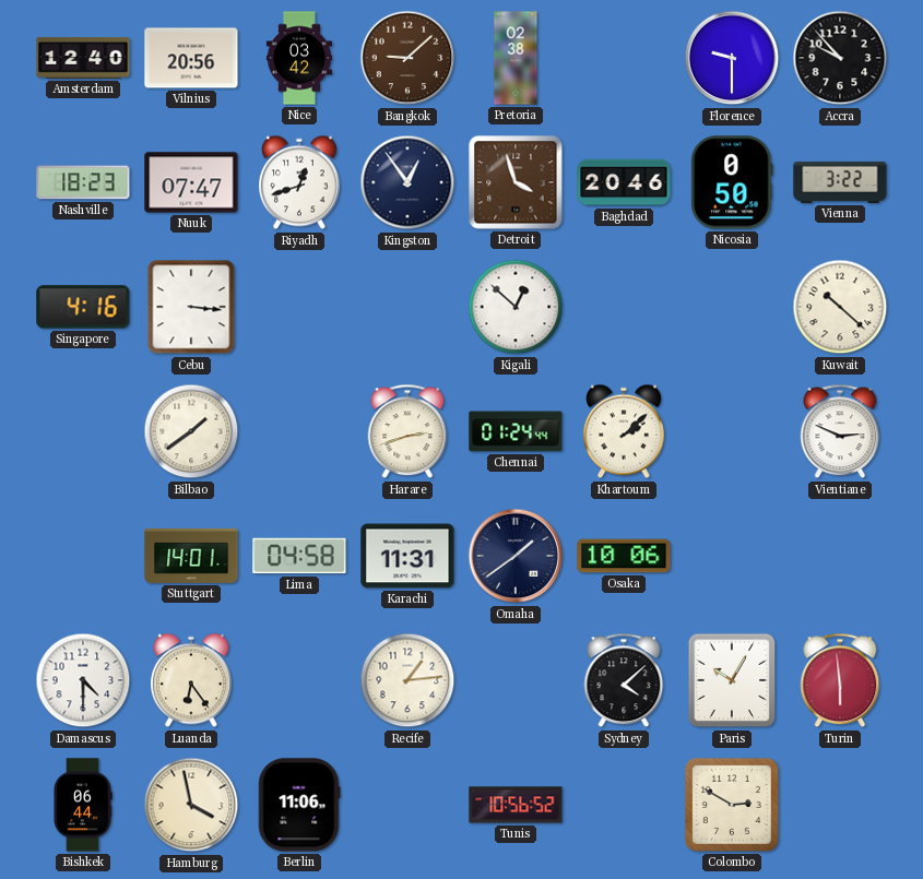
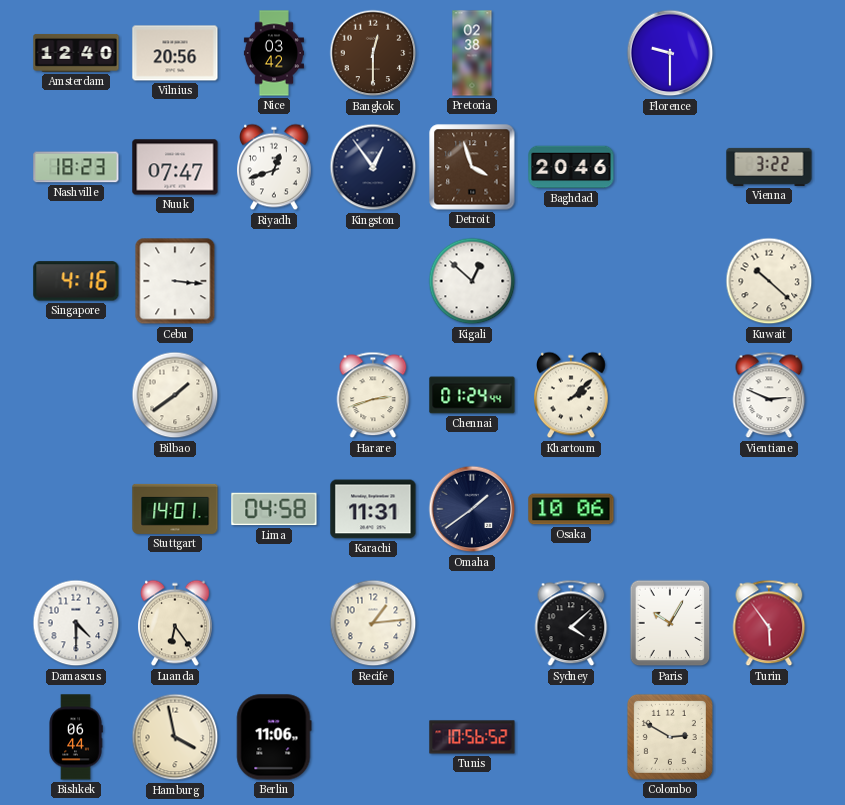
Bangkok: 9:08 -> 12:30
Accra: 9:53 -> none
Nicosia: 0:50 -> none
Turin: 5:59 -> 5:54
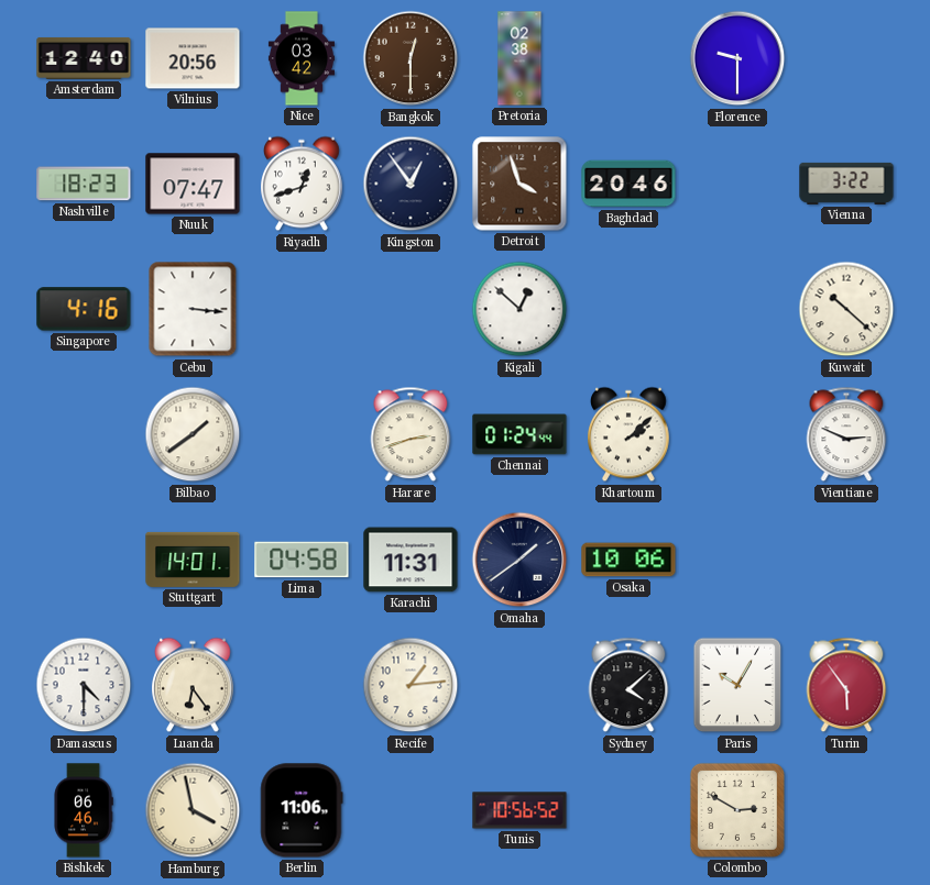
Bishkek: 06:44 -> 06:46
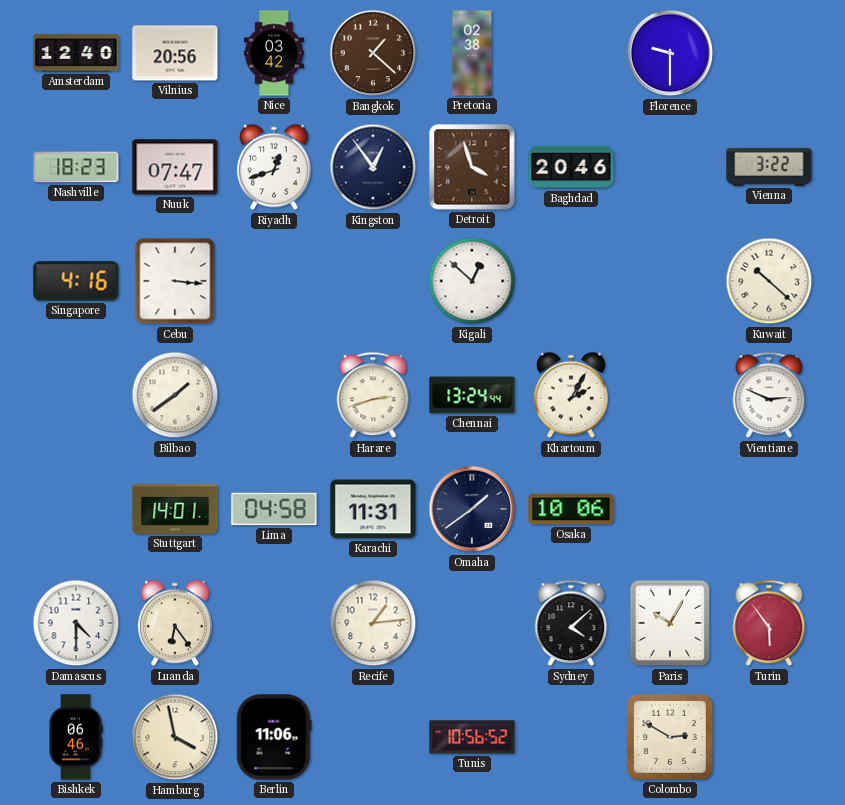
Bangkok: 12:30 -> 1:22
Chennai: 01:24 -> 13:24
Khartoum: 2:08 -> 2:05
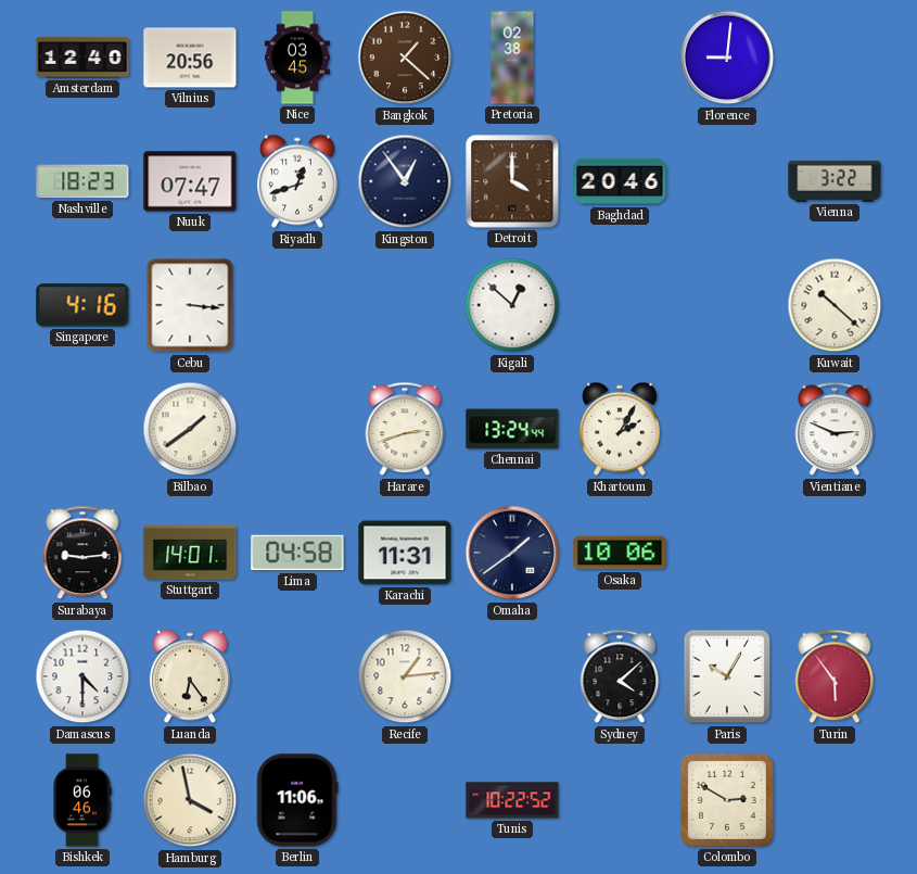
Nice: 03:42 -> 03:45
Florence: 9:30 -> 9:01
Detroit: 3:57 -> 4:00
Surabaya: none -> 9:14
Tunis: 10:56 -> 10:22
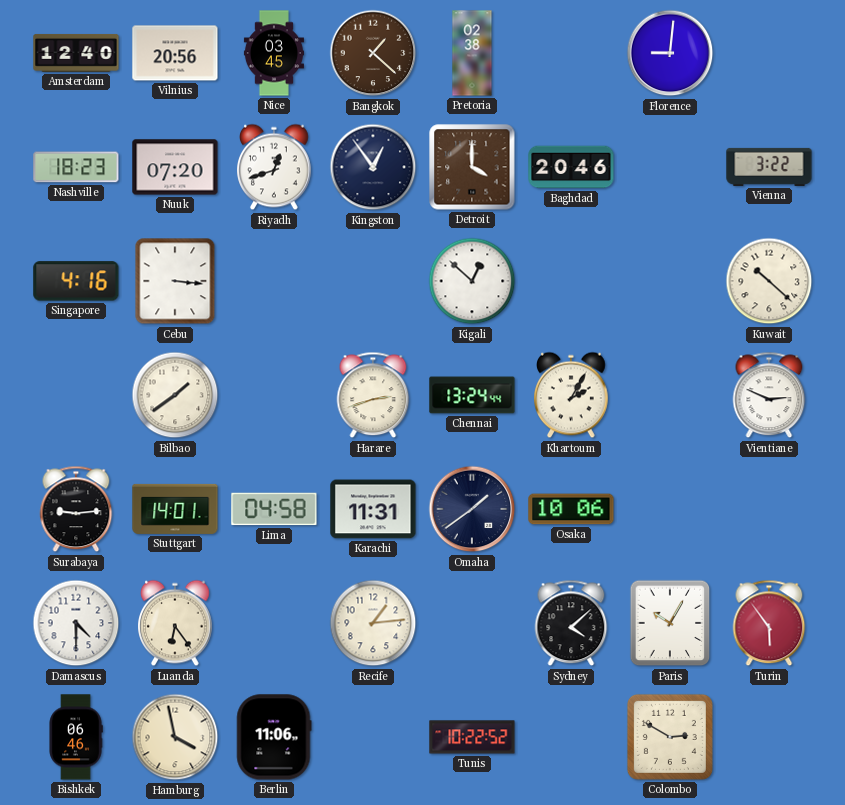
Nuuk: 07:47 -> 07:20
